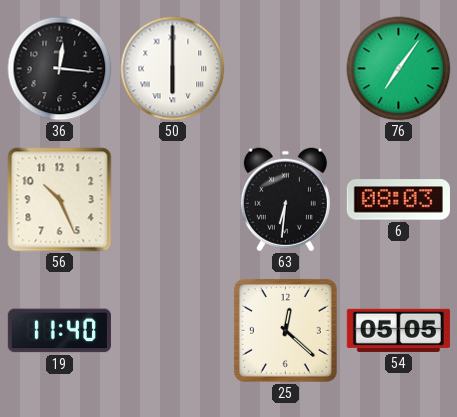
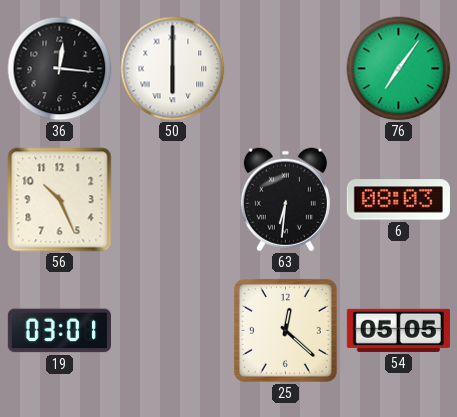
19: 11:40 -> 03:01
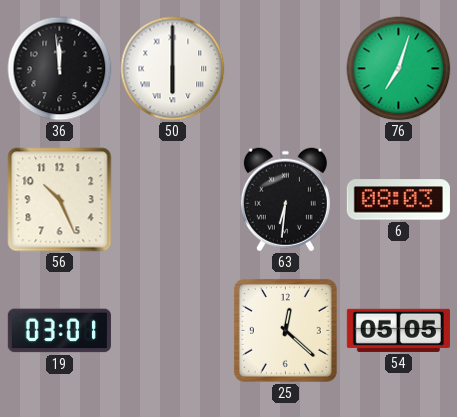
36: 12:16 -> 11:59
76: 7:06 -> 7:03
